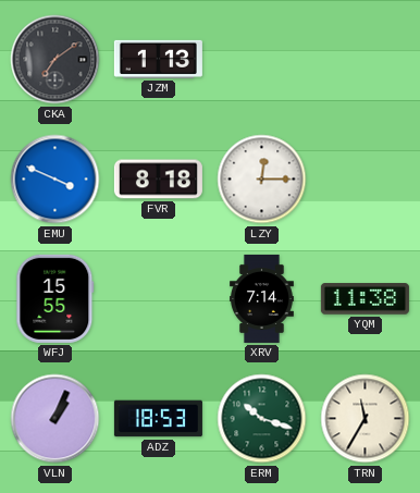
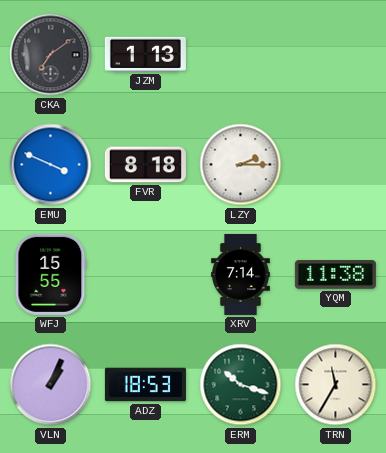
LZY: 12:15 -> 2:15
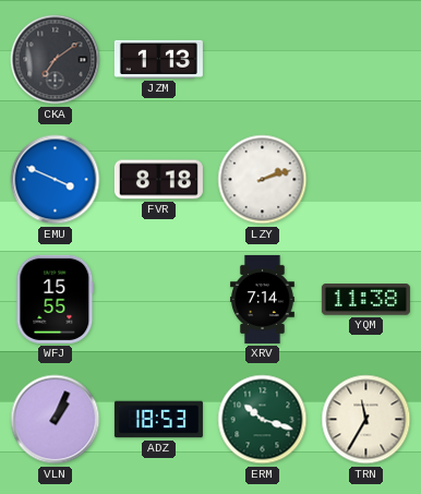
LZY: 2:15 -> 2:12
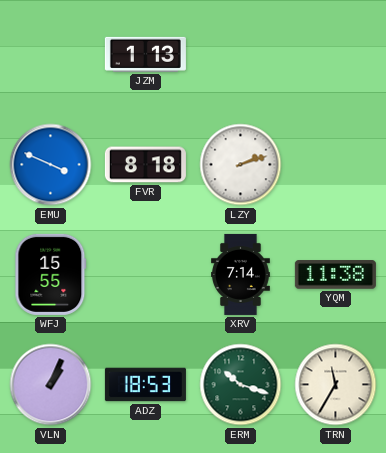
CKA: 7:09 -> none
